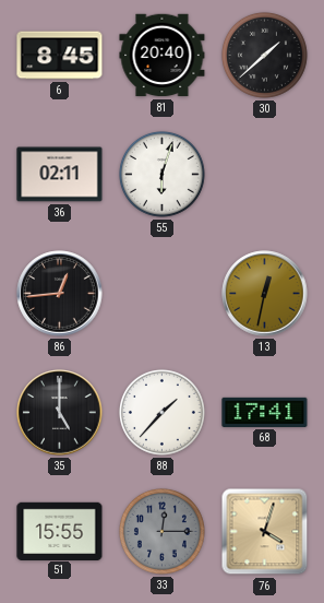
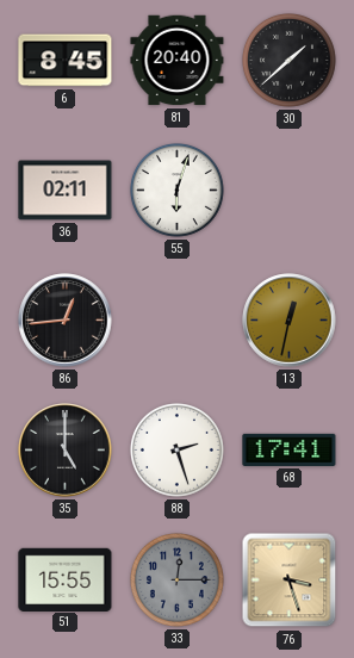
88: 1:37 -> 2:27
76: 4:03 -> 3:27
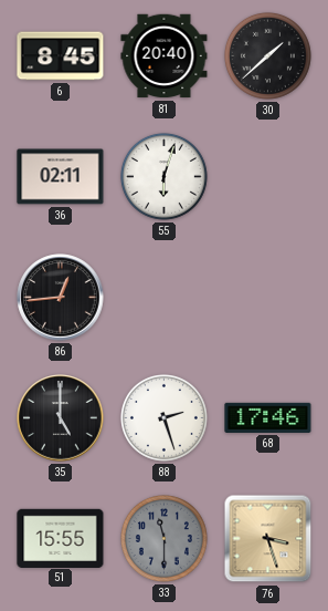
13: 12:32 -> none
68: 17:41 -> 17:46
33: 12:15 -> 11:30
